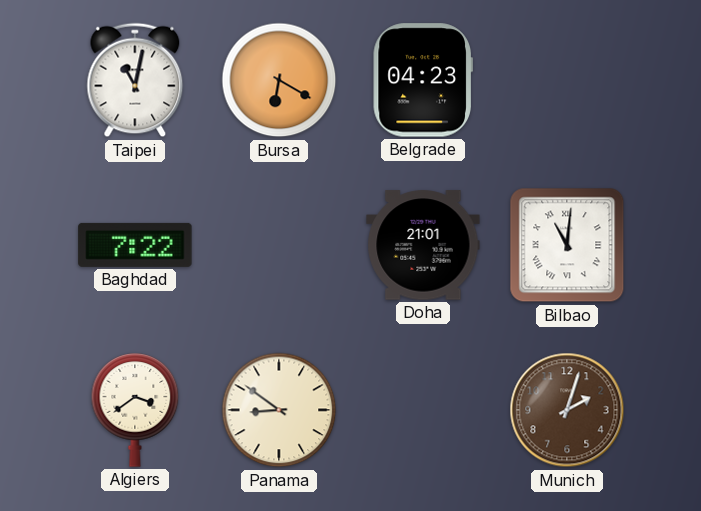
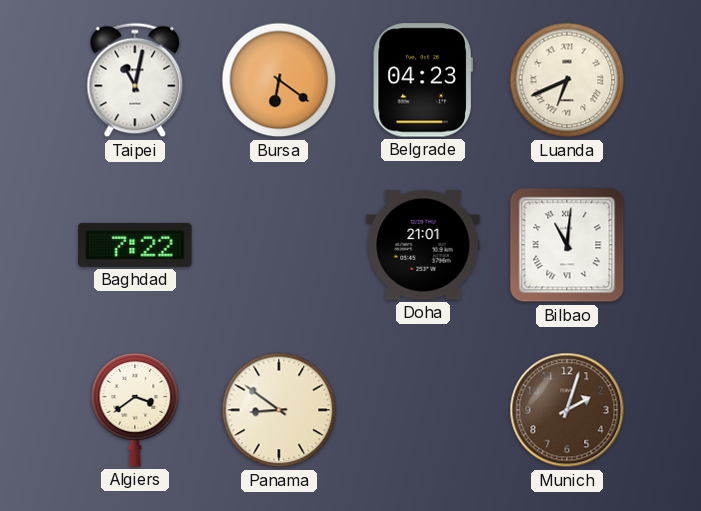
Bursa: 6:20 -> 6:21
Luanda: none -> 6:41
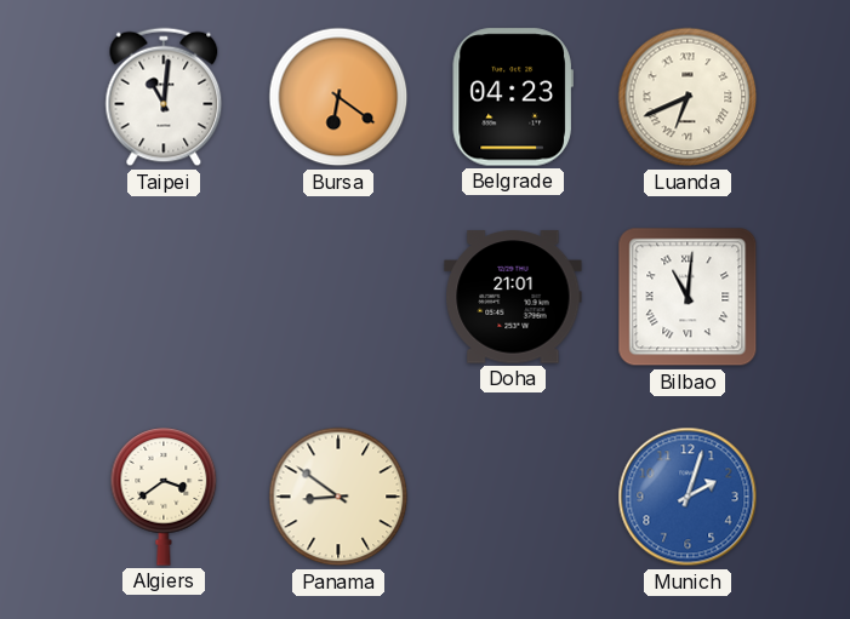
Taipei: 11:02 -> 11:01
Baghdad: 7:22 -> none
Munich dial: brown -> blue
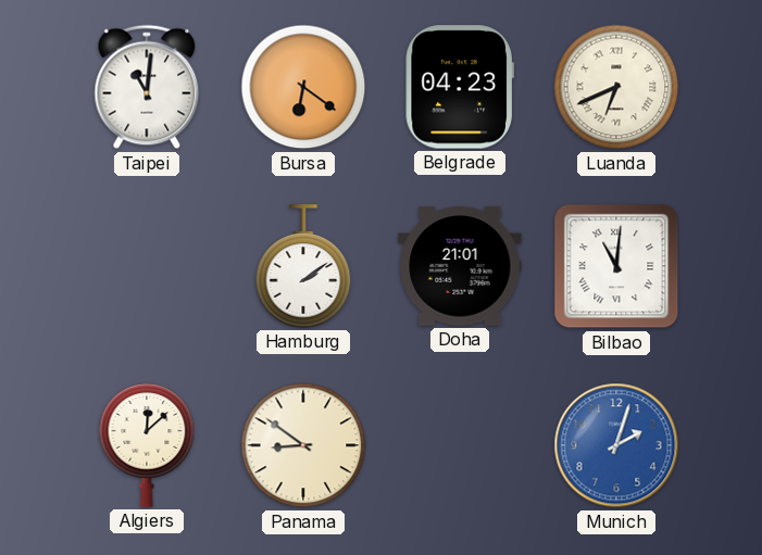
Hamburg: none -> 2:09
Algiers: 3:39 -> 12:08
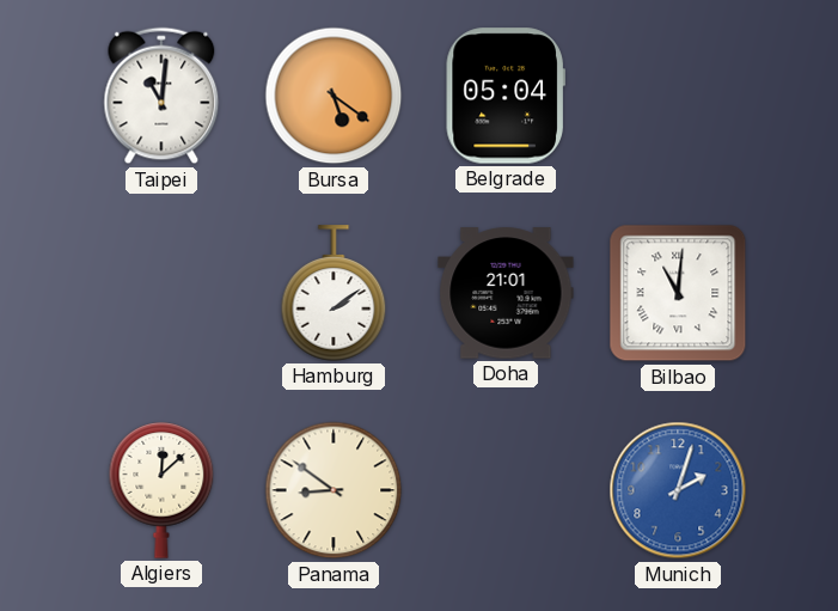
Bursa: 6:21 -> 5:21
Belgrade: 04:23 -> 05:04
Luanda: 6:41 -> none
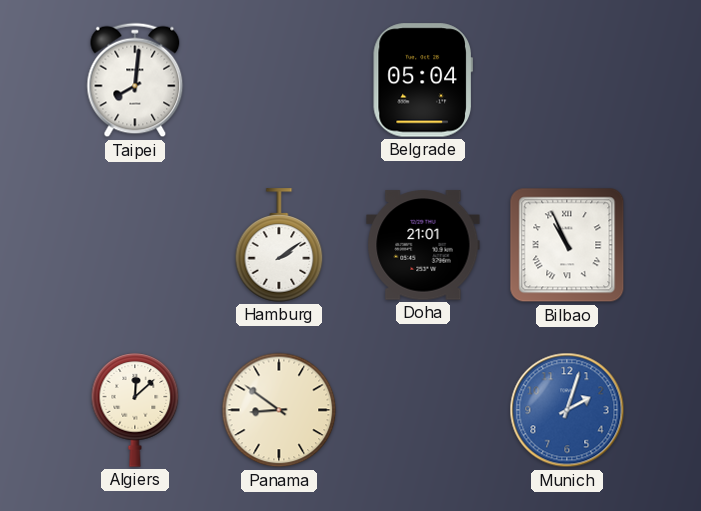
Taipei: 11:01 -> 8:01
Bursa: 5:21 -> none
Bilbao: 11:01 -> 10:56
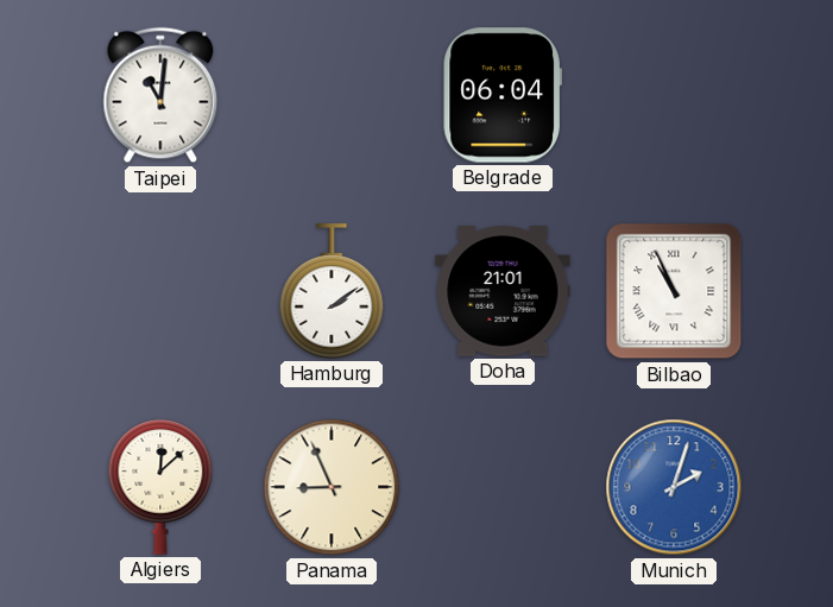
Taipei: 8:01 -> 11:01
Belgrade: 05:04 -> 06:04
Panama: 8:51 -> 8:56
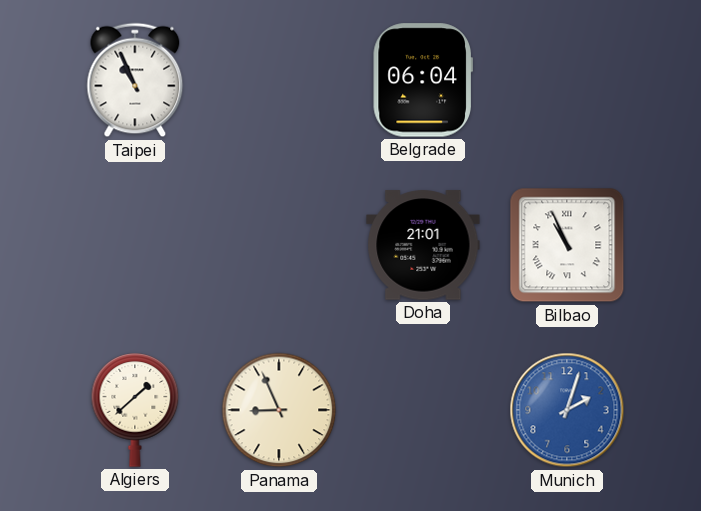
Taipei: 11:01 -> 10:56
Hamburg: 2:09 -> none
Algiers: 12:08 -> 1:38
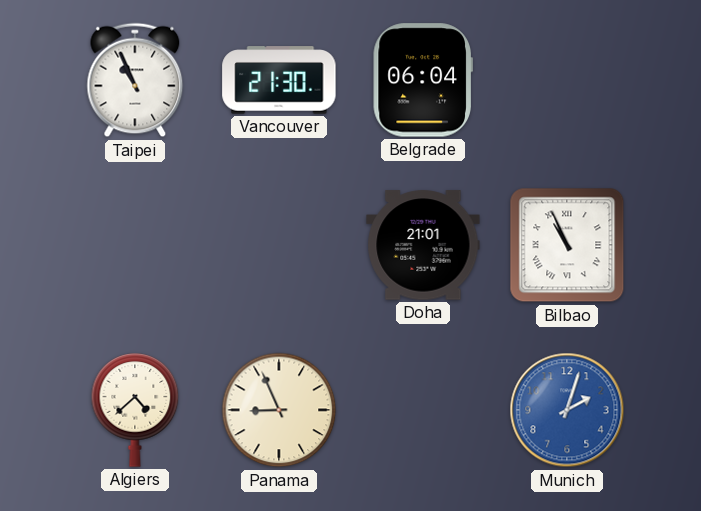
Vancouver: none -> 21:30
Algiers: 1:38 -> 4:38
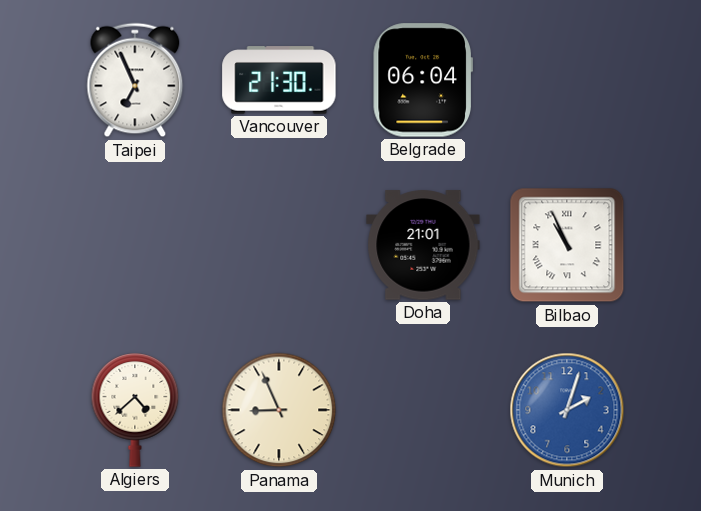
Taipei: 10:56 -> 6:56
